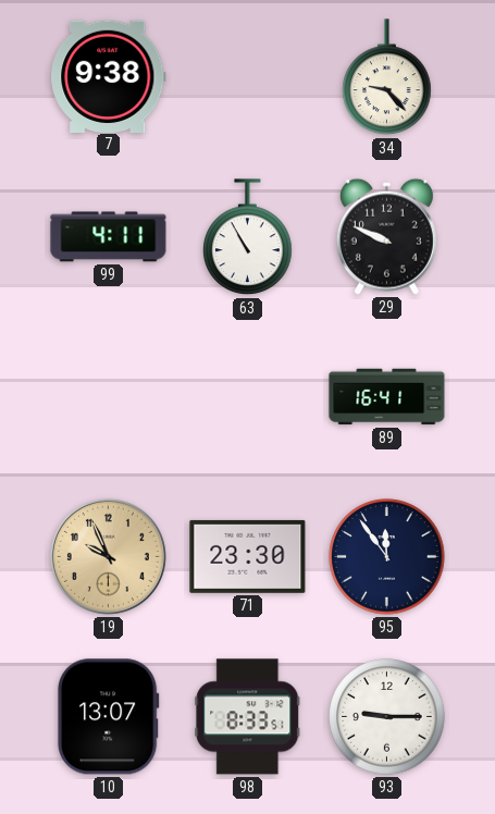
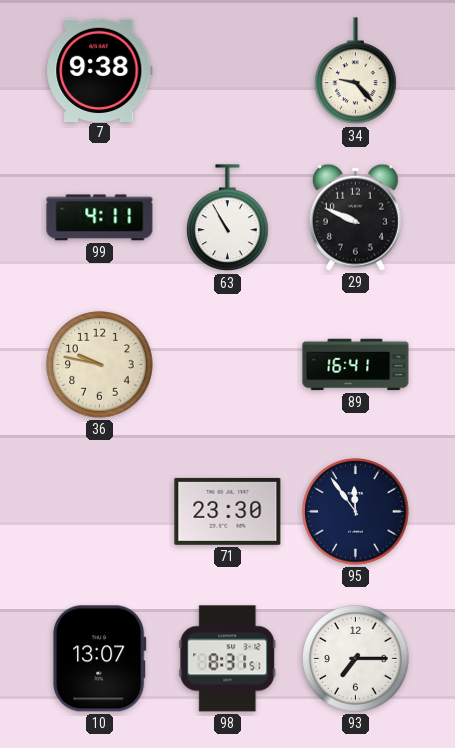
36: none -> 9:47
19: 9:56 -> none
98: 8:33 -> 8:31
93: 9:15 -> 7:15
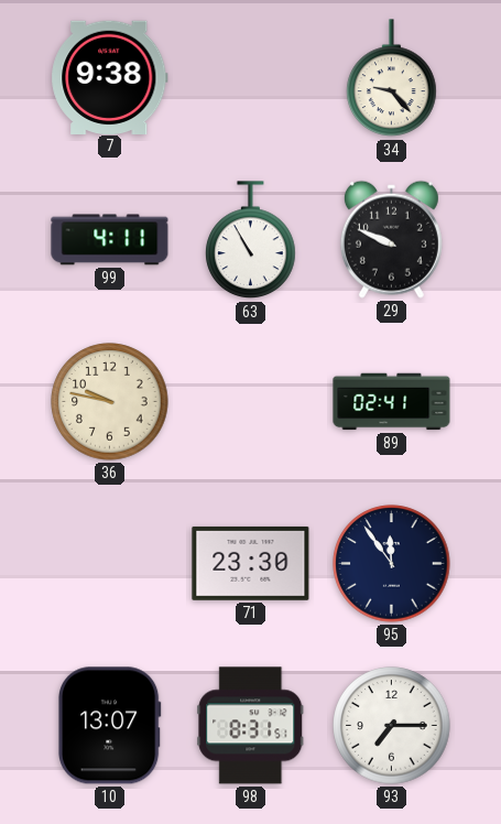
89: 16:41 -> 02:41
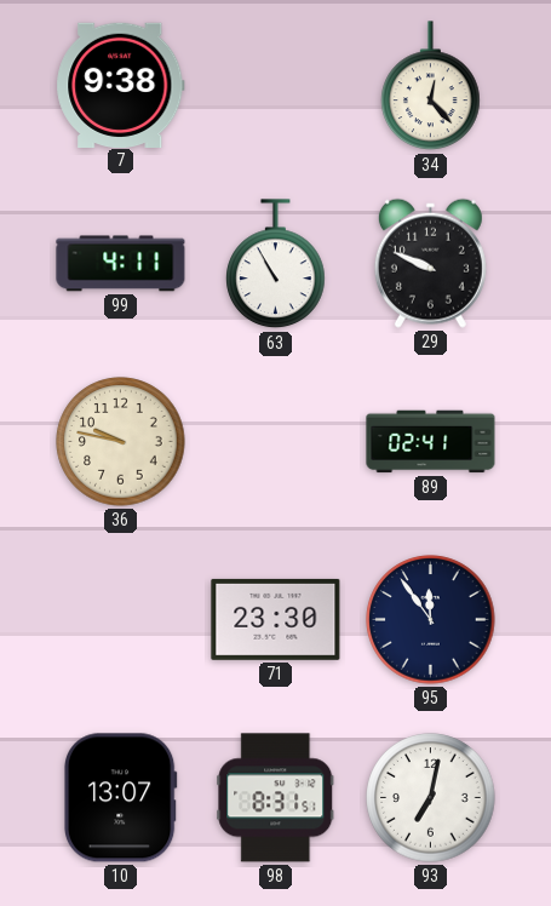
34: 9:23 -> 12:23
93: 7:15 -> 7:02
